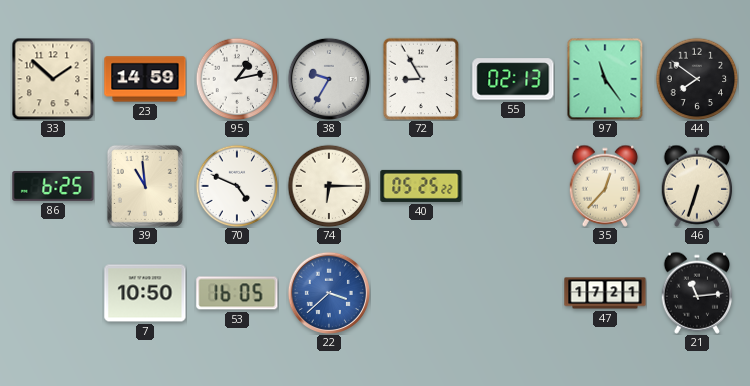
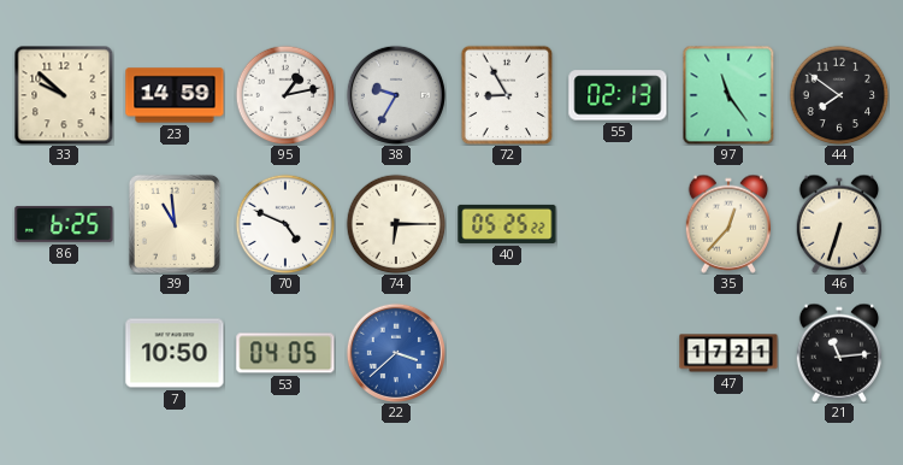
33: 1:52 -> 9:52
53: 16:05 -> 04:05
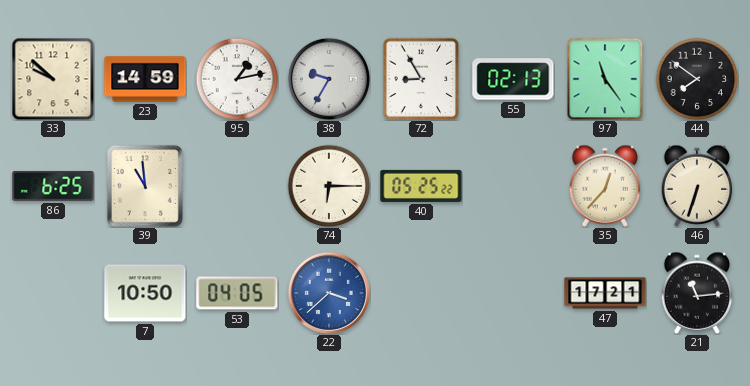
70: 4:49 -> none
